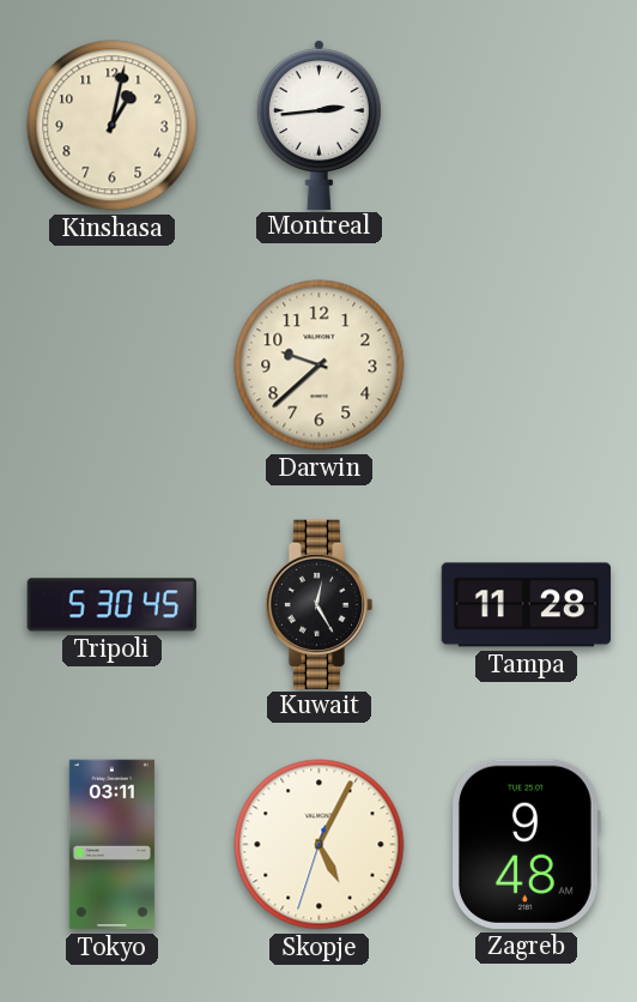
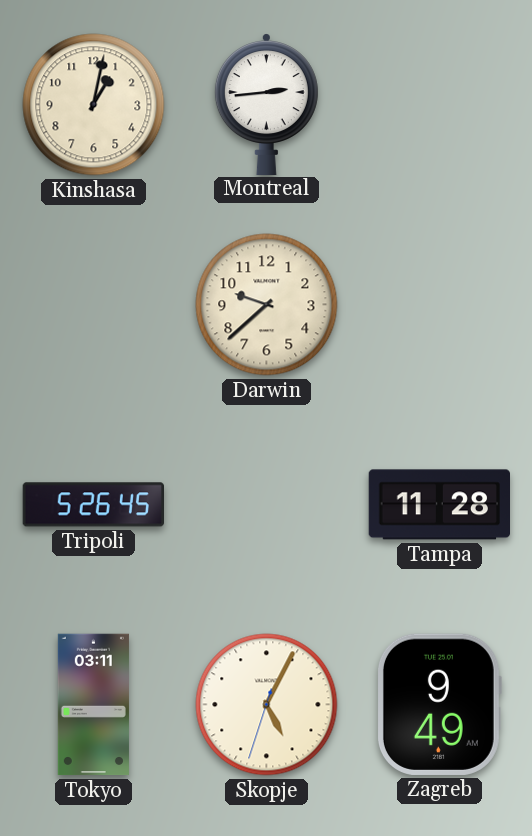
Tripoli: 5:30 -> 5:26
Kuwait: 12:25 -> none
Zagreb: 9:48 -> 9:49
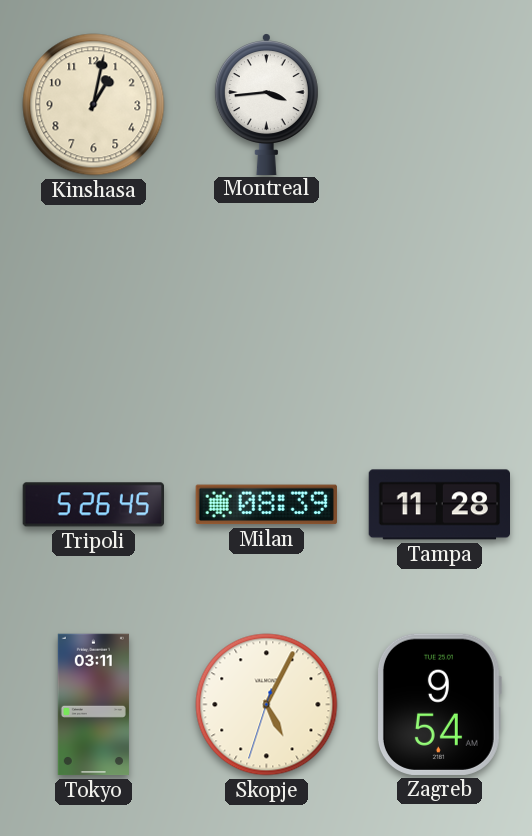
Montreal: 2:44 -> 3:44
Darwin: 9:38 -> none
Milan: none -> 08:39
Zagreb: 9:49 -> 9:54
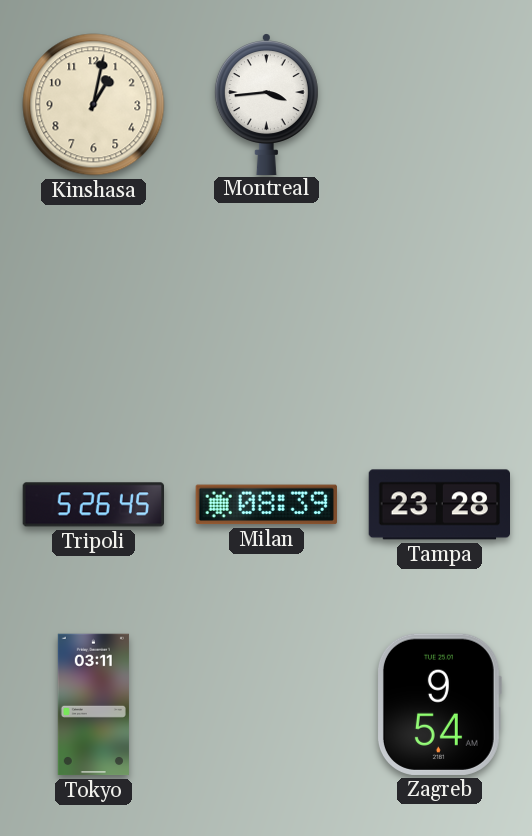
Tampa: 11:28 -> 23:28
Skopje: 5:04 -> none
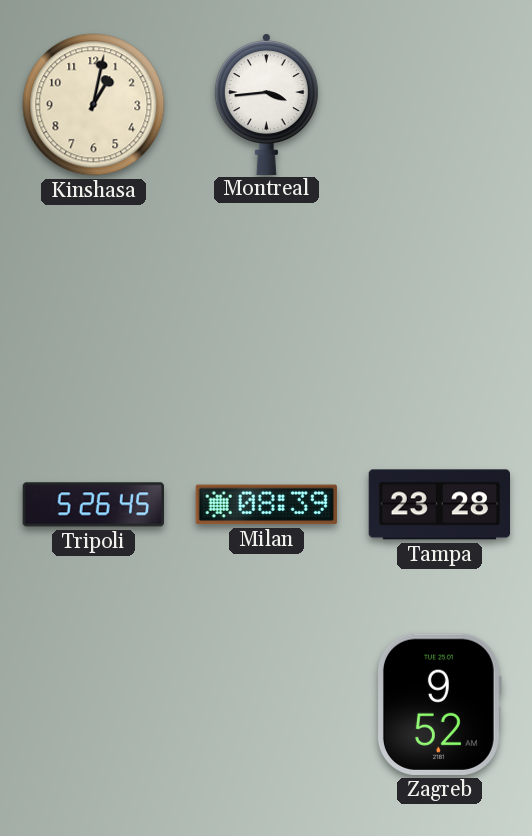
Tokyo: 03:11 -> none
Zagreb: 9:54 -> 9:52
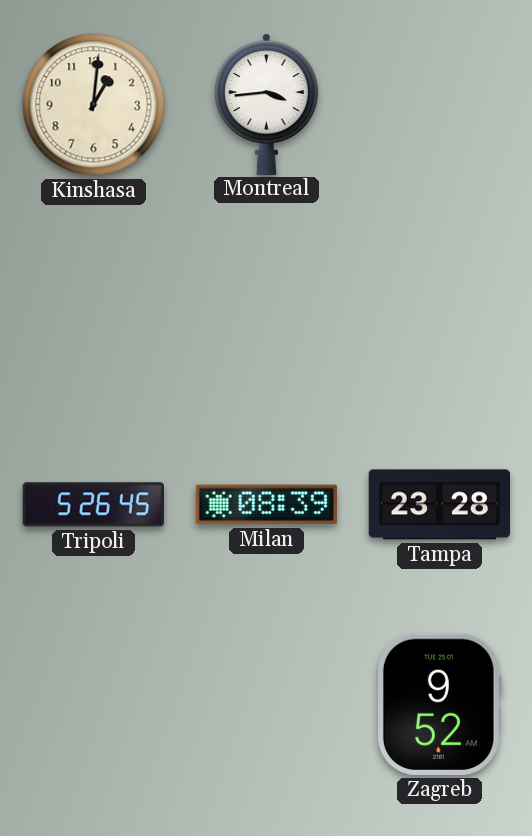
Kinshasa: 1:02 -> 1:01
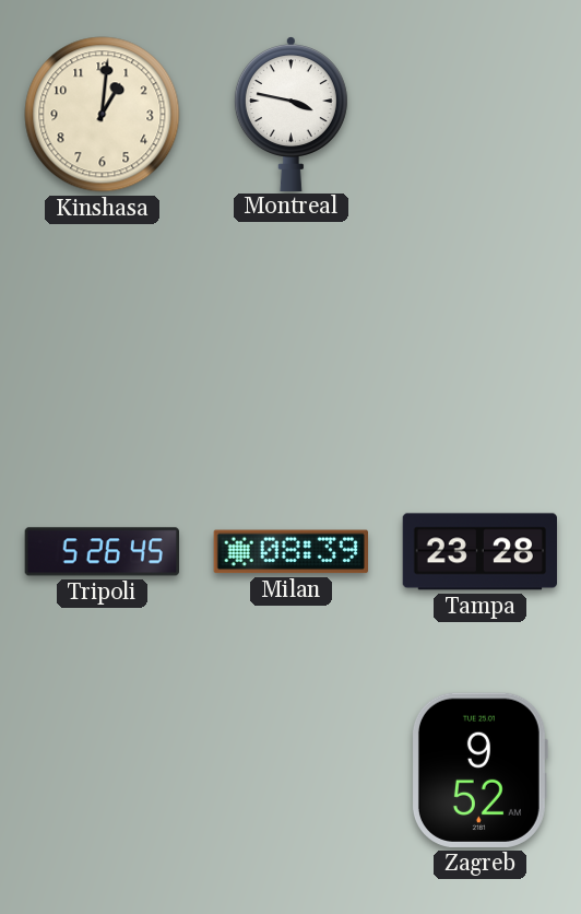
Montreal: 3:44 -> 3:47
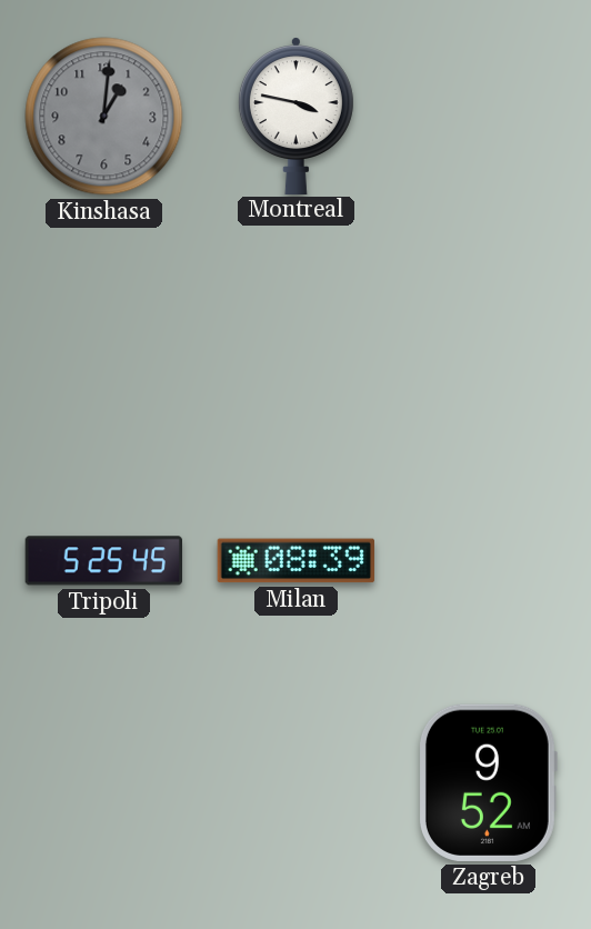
Kinshasa dial: cream -> grey
Tripoli: 5:26 -> 5:25
Tampa: 23:28 -> none
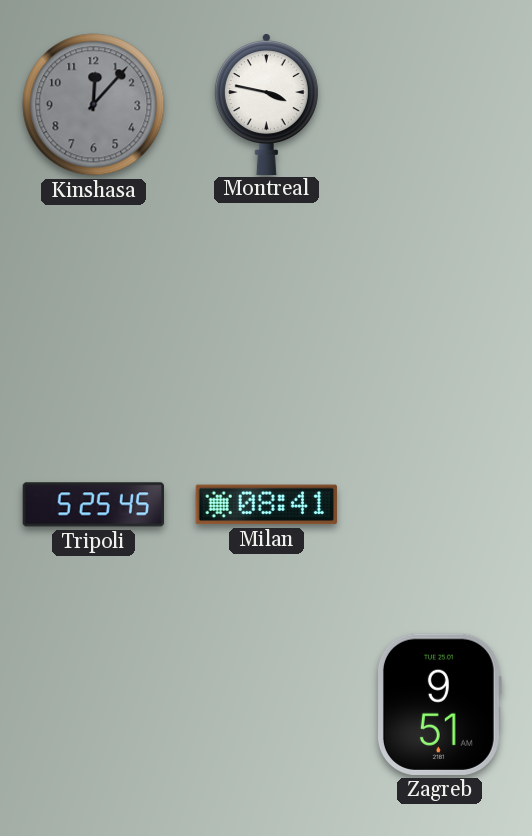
Kinshasa: 1:01 -> 12:07
Milan: 08:39 -> 08:41
Zagreb: 9:52 -> 9:51
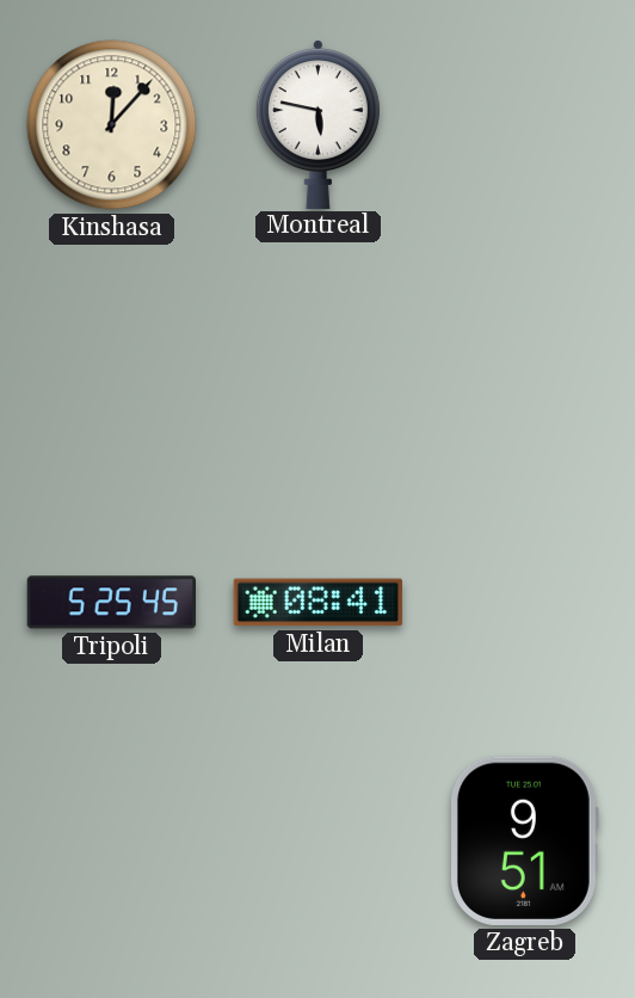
Kinshasa dial: grey -> cream
Montreal: 3:47 -> 5:47
